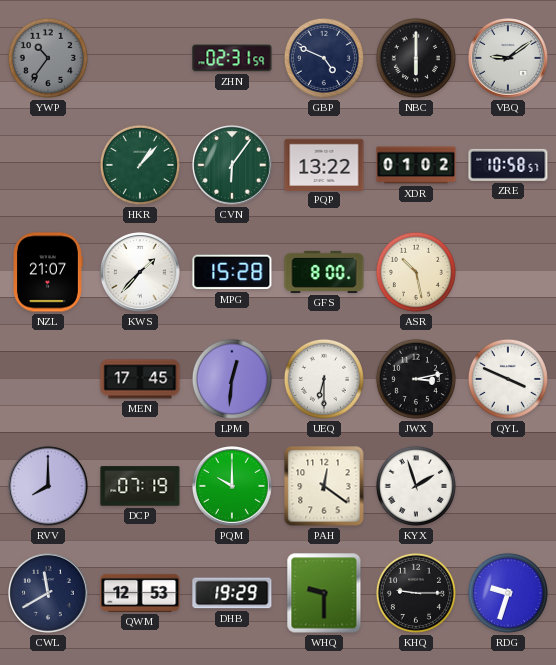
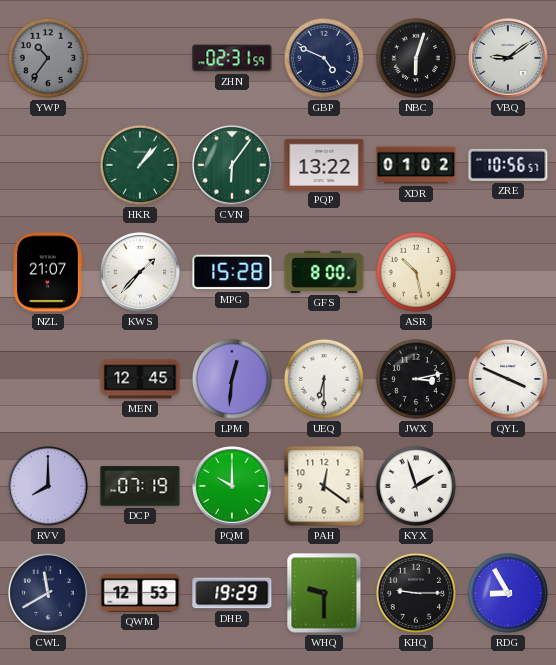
NBC: 6:00 -> 6:03
ZRE: 10:58 -> 10:56
MEN: 17:45 -> 12:45
RDG: 9:33 -> 8:55
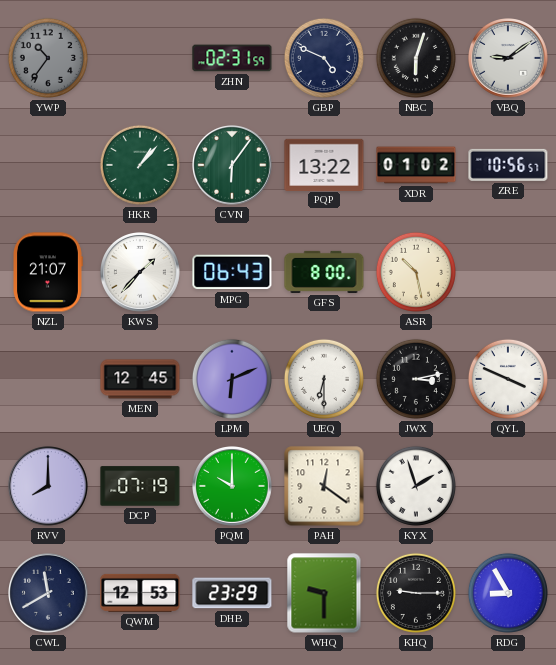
MPG: 15:28 -> 06:43
LPM: 12:31 -> 6:11
DHB: 19:29 -> 23:29
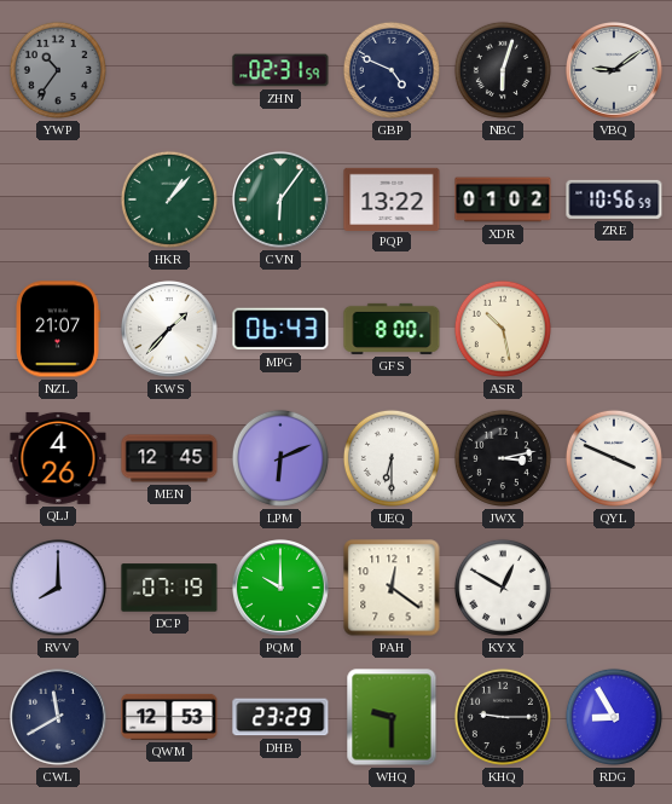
ZRE: 10:56:57 -> 10:56:59
QLJ: none -> 4:26
KYX: 1:57 -> 12:50
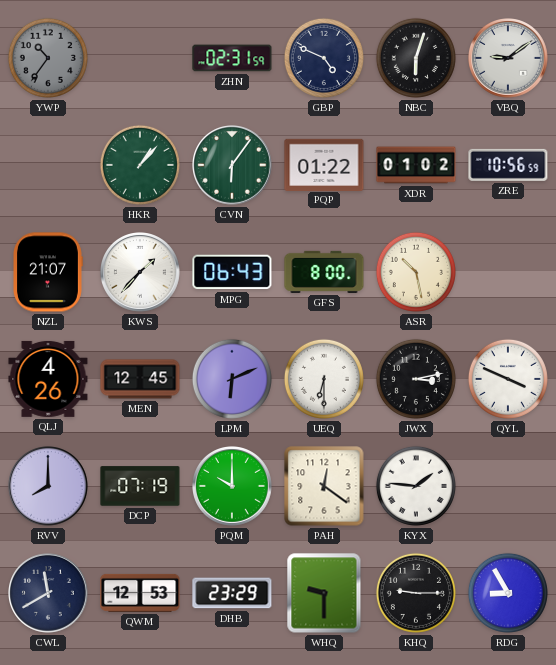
PQP: 13:22 -> 01:22
KYX: 12:50 -> 1:46
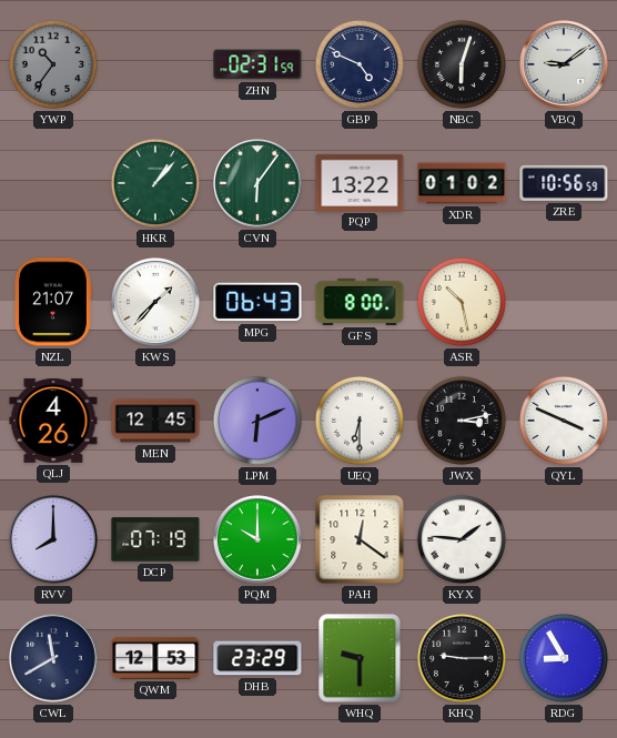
PQP: 01:22 -> 13:22
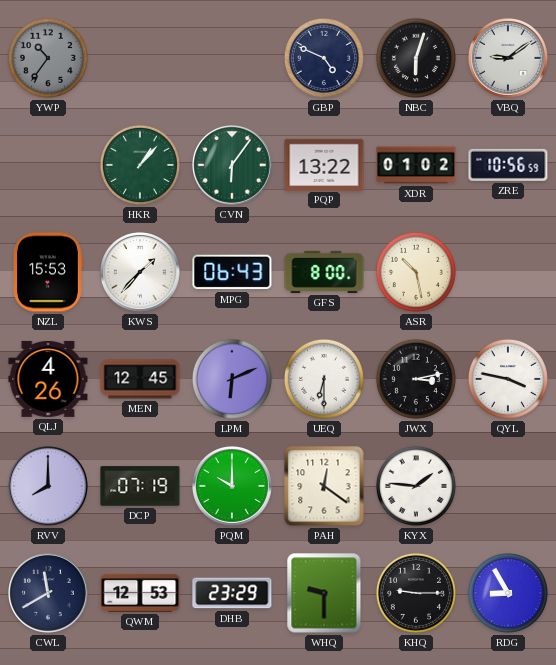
ZHN: 02:31 -> none
NZL: 21:07 -> 15:53
QYL: 3:49 -> 3:47
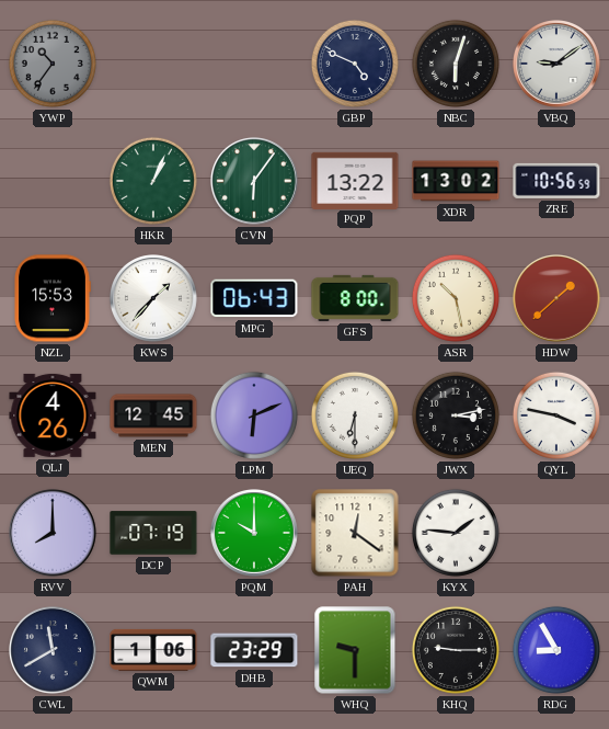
HKR: 1:07 -> 1:04
XDR: 01:02 -> 13:02
HDW: none -> 1:38
QWM: 12:53 -> 1:06
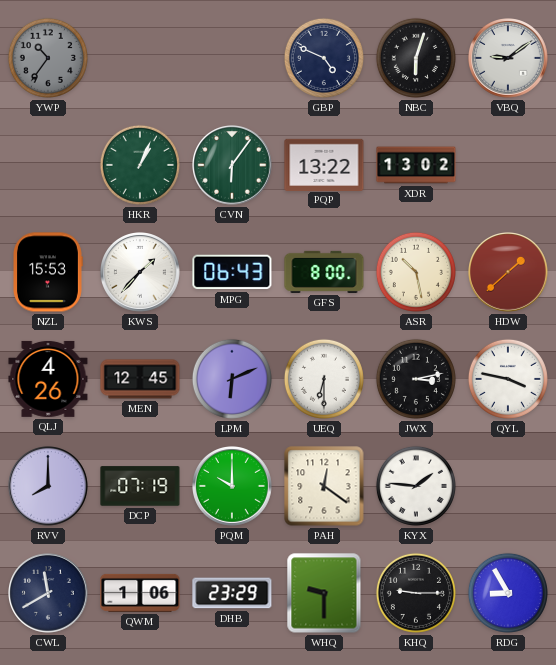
ZRE: 10:56 -> none
